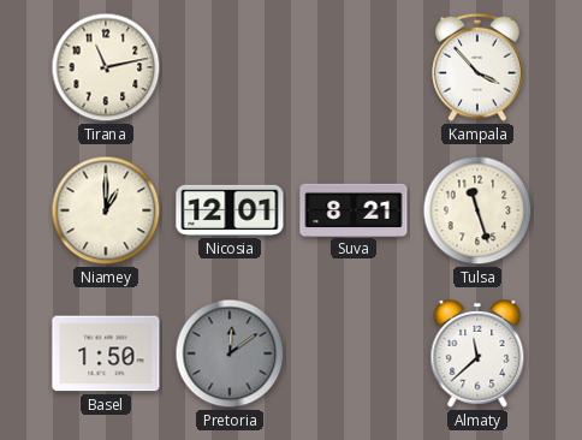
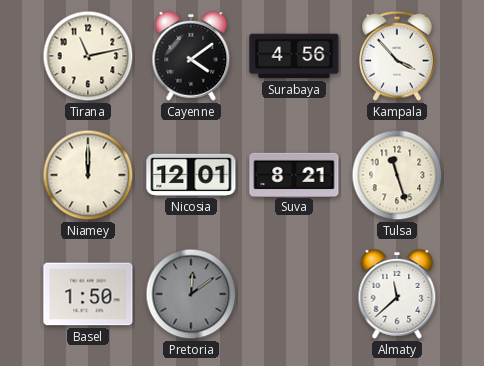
Cayenne: none -> 4:09
Surabaya: none -> 4:56
Niamey: 1:00 -> 12:00
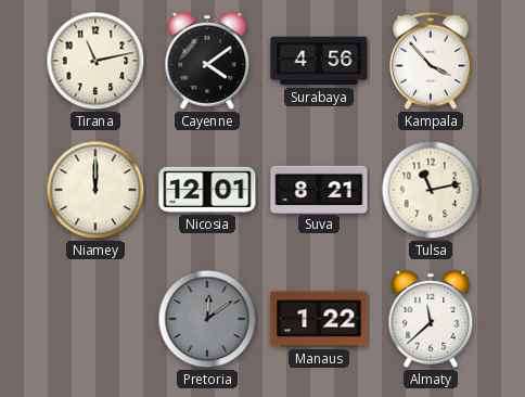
Tulsa: 11:27 -> 11:13
Basel: 1:50 -> none
Manaus: none -> 1:22
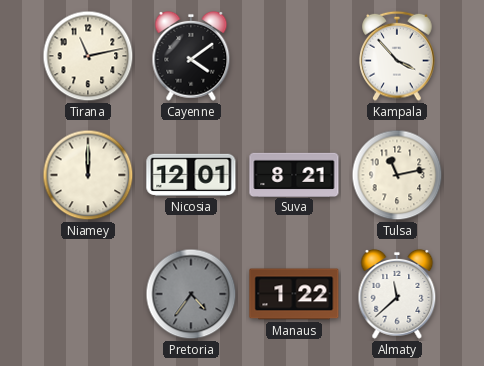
Surabaya: 4:56 -> none
Pretoria: 12:09 -> 4:36
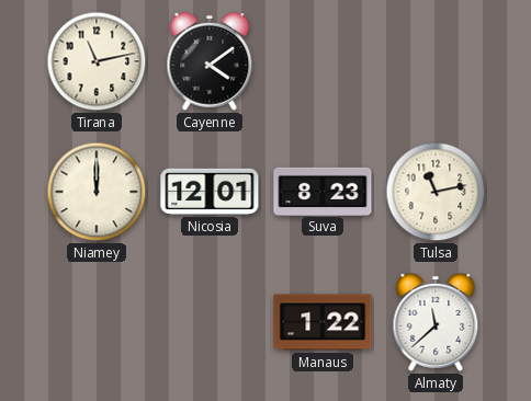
Kampala: 3:53 -> none
Suva: 8:21 -> 8:23
Pretoria: 4:36 -> none
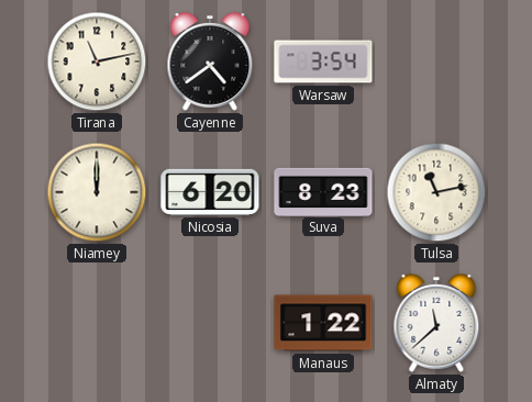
Cayenne: 4:09 -> 4:39
Warsaw: none -> 3:54
Nicosia: 12:01 -> 6:20
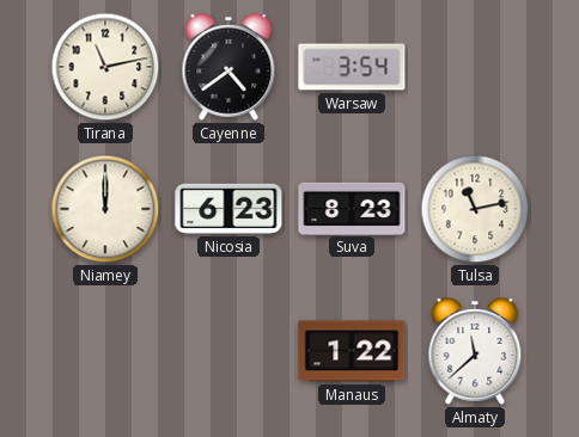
Nicosia: 6:20 -> 6:23
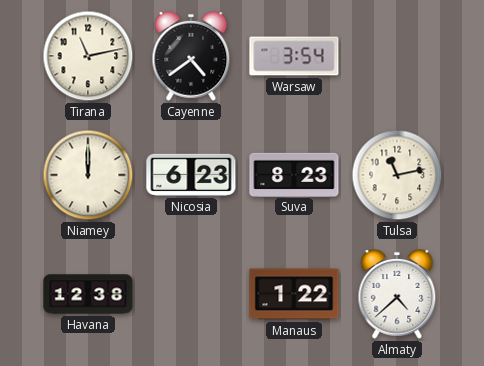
Havana: none -> 12:38
Almaty: 11:38 -> 4:38
